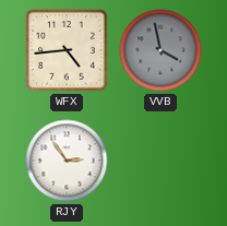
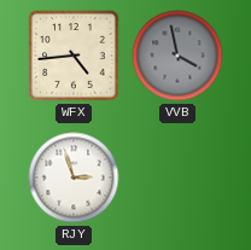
RJY: 2:54 -> 2:57
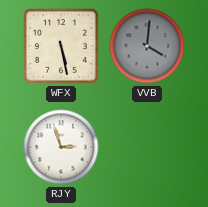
WFX: 4:44 -> 5:28
VVB: 3:58 -> 4:01
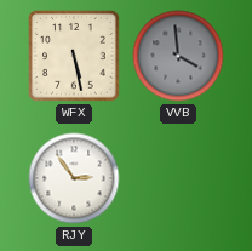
VVB: 4:01 -> 3:59
RJY: 2:57 -> 2:54
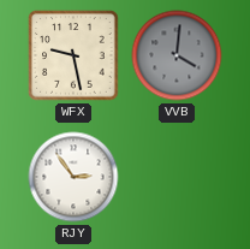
WFX: 5:28 -> 9:28
VVB: 3:59 -> 4:01
